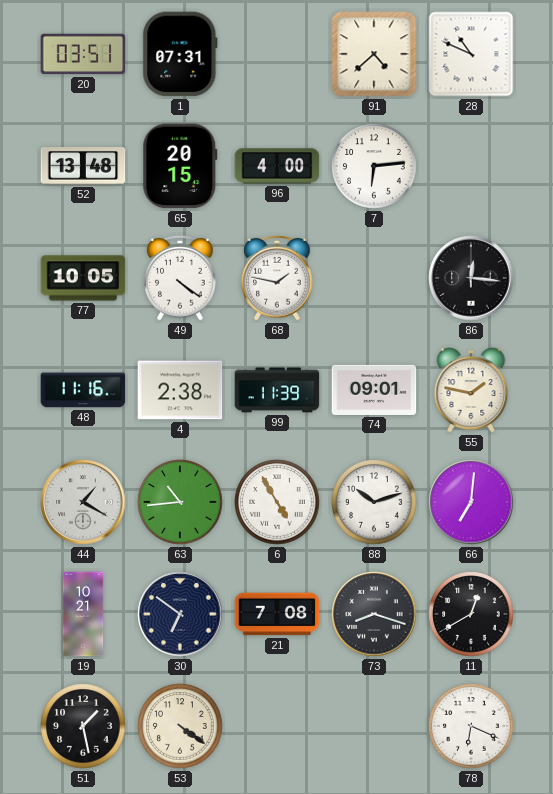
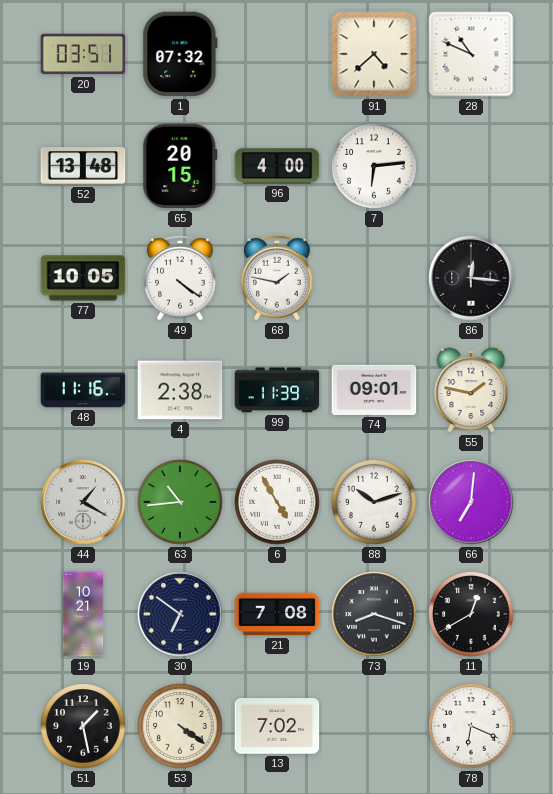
1: 07:31 -> 07:32
13: none -> 7:02
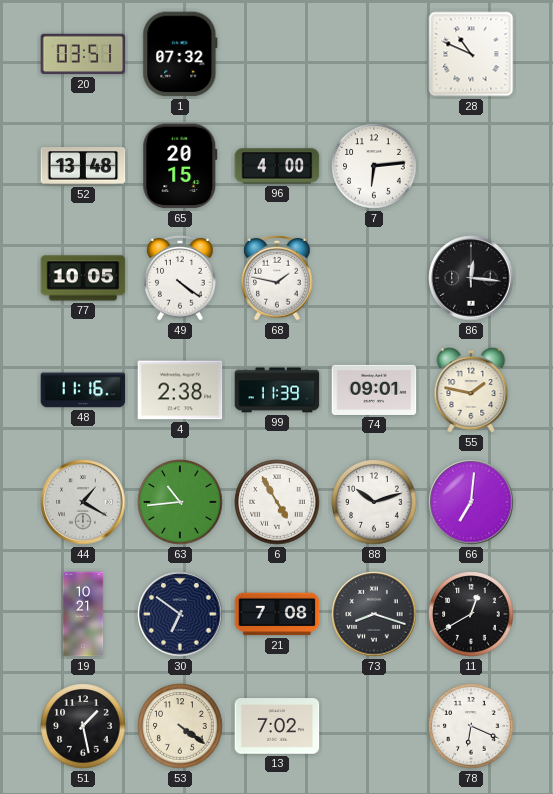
91: 4:38 -> none
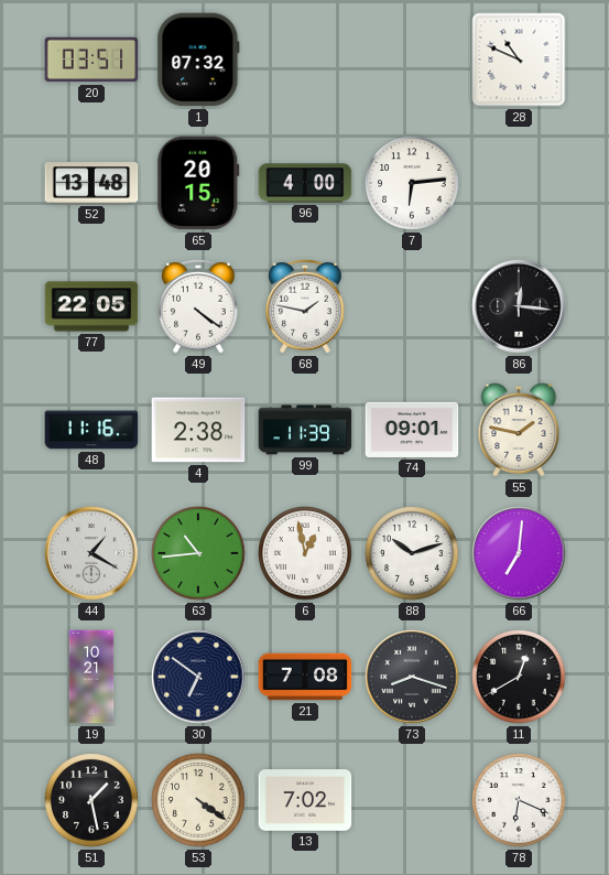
77: 10:05 -> 22:05
6: 4:55 -> 12:58
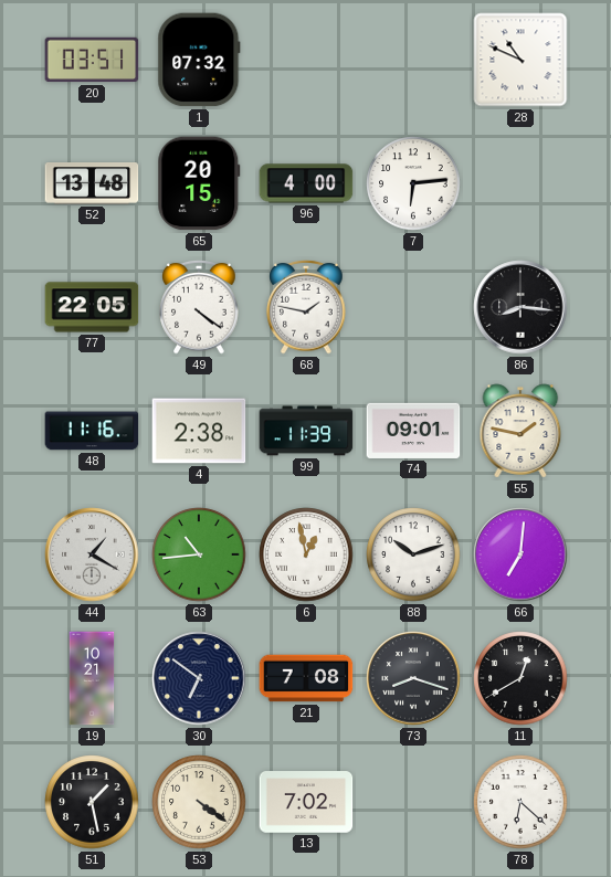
86: 12:16 -> 8:16
78: 6:19 -> 6:22
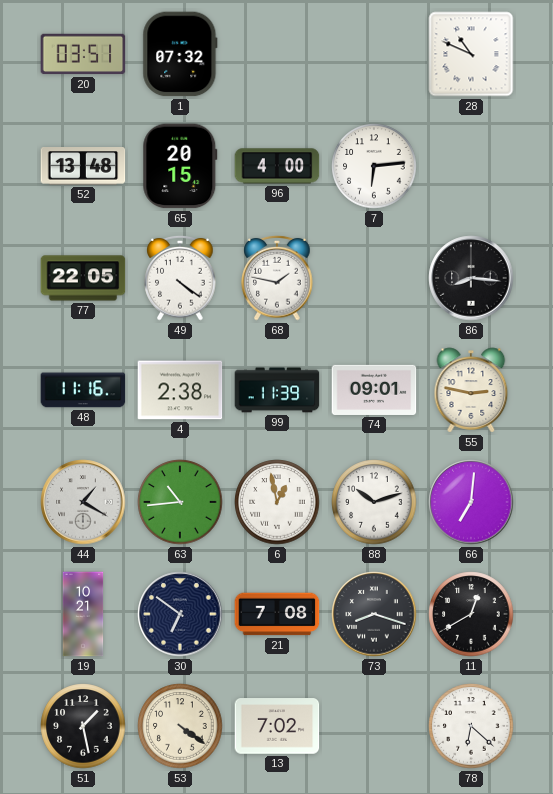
55: 1:47 -> 2:47
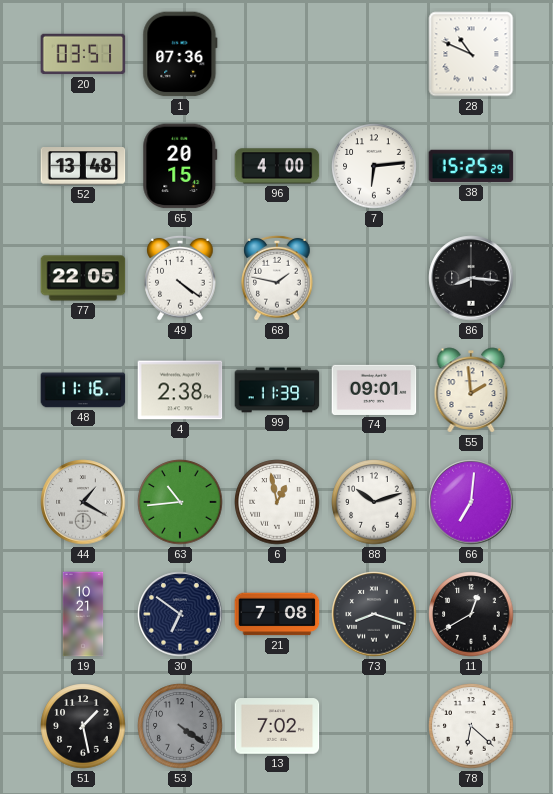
1: 07:32 -> 07:36
38: none -> 15:25
55: 2:47 -> 1:59
53 dial: cream -> grey
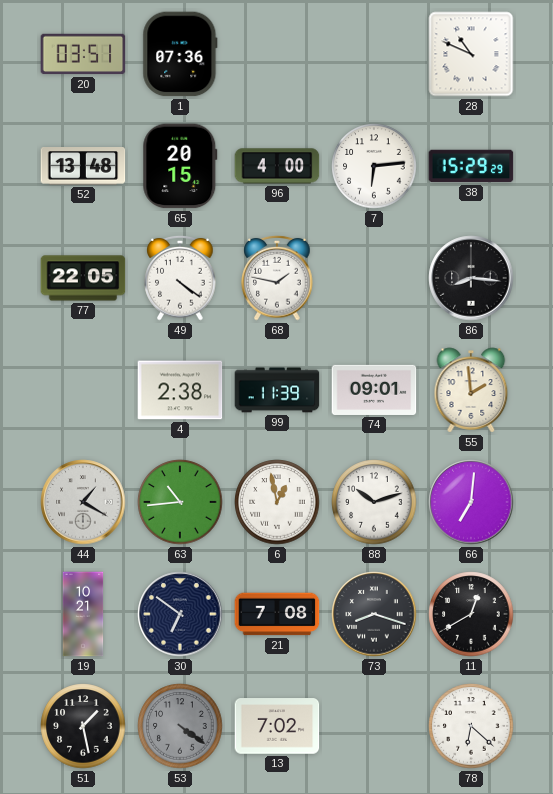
38: 15:25 -> 15:29
48: 11:16 -> none
